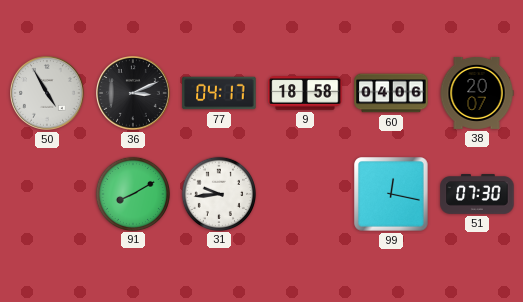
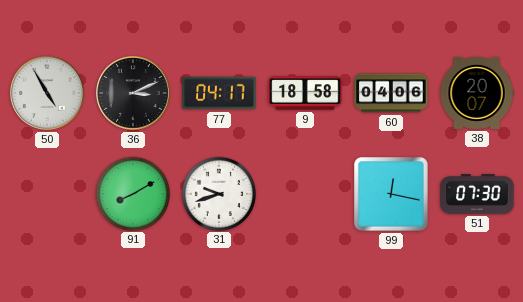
31: 9:44 -> 9:42
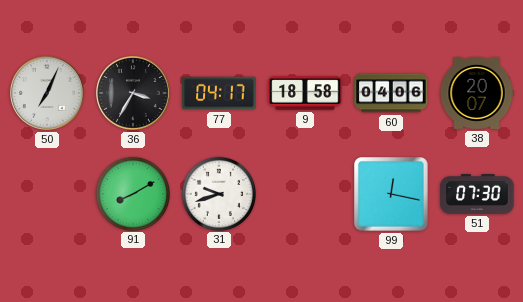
50: 4:55 -> 7:04
36: 3:11 -> 3:35
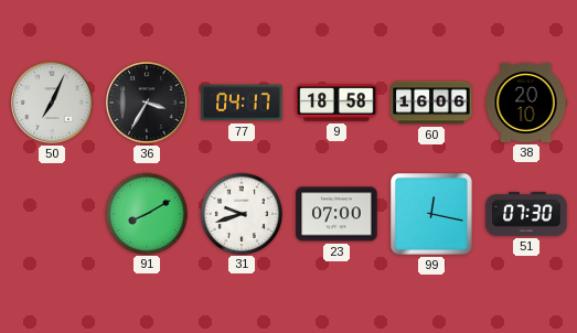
60: 04:06 -> 16:06
38: 20:07 -> 20:10
23: none -> 07:00
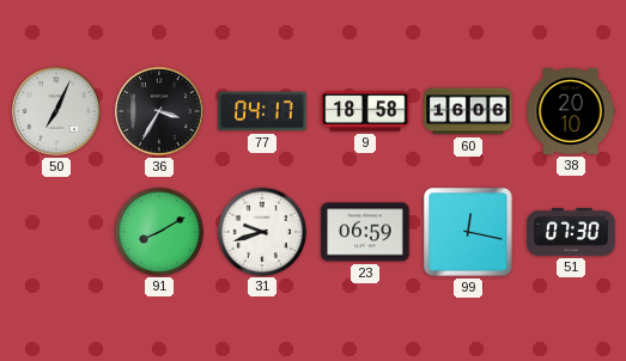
23: 07:00 -> 06:59
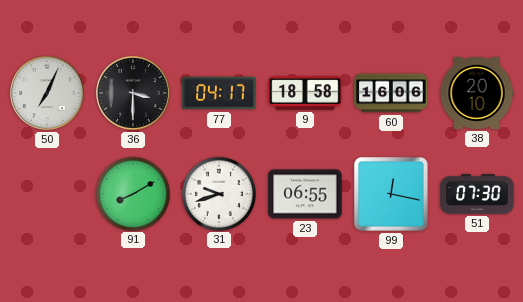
36: 3:35 -> 3:30
23: 06:59 -> 06:55
